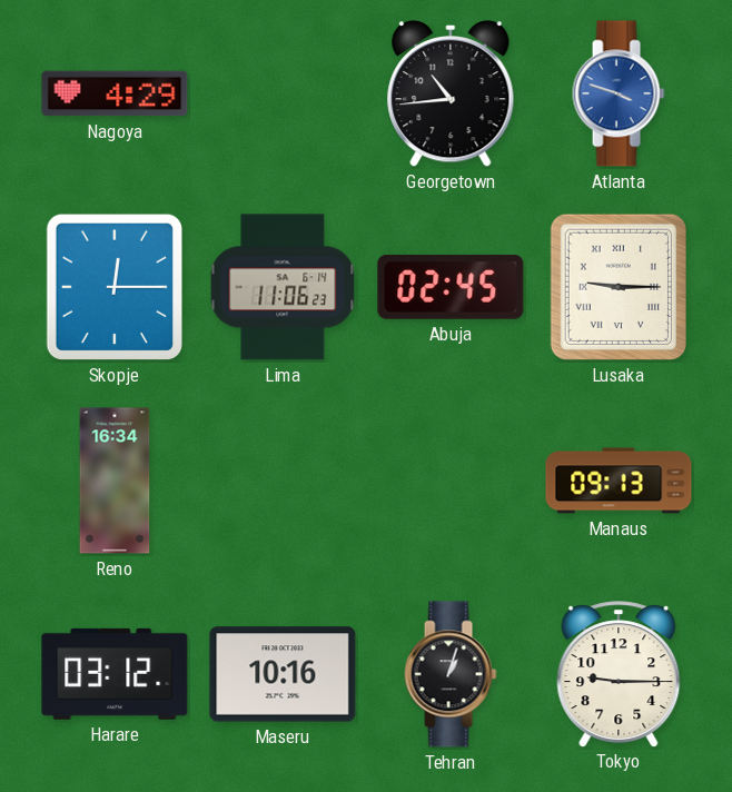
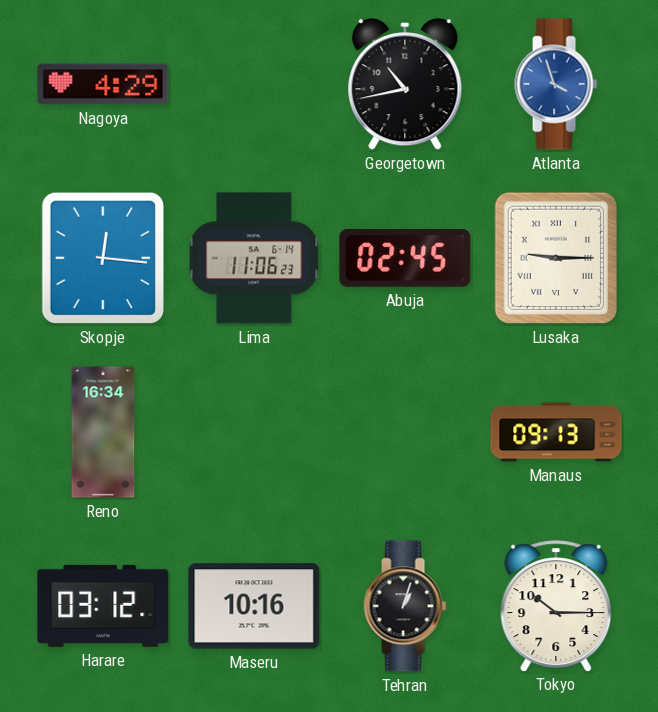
Georgetown: 10:44 -> 10:43
Atlanta: 3:48 -> 3:57
Skopje: 12:15 -> 12:16
Tokyo: 9:15 -> 10:15
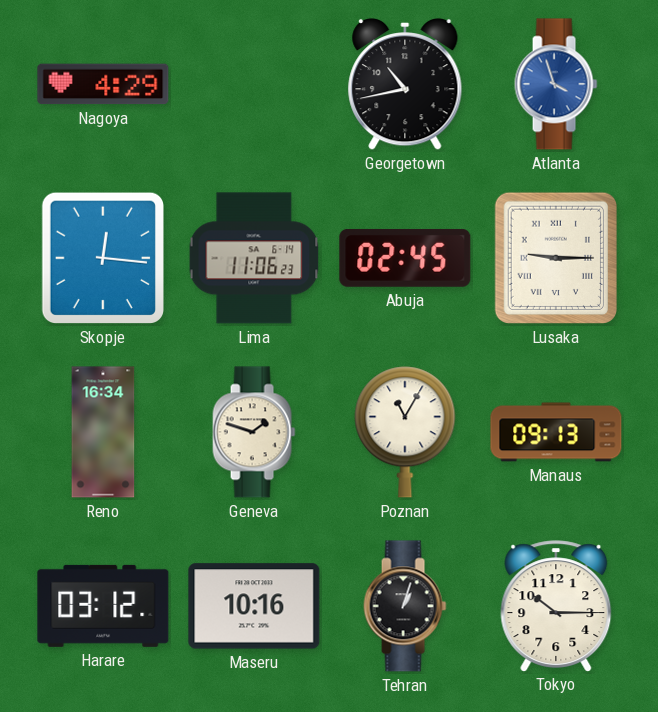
Geneva: none -> 1:48
Poznan: none -> 11:05
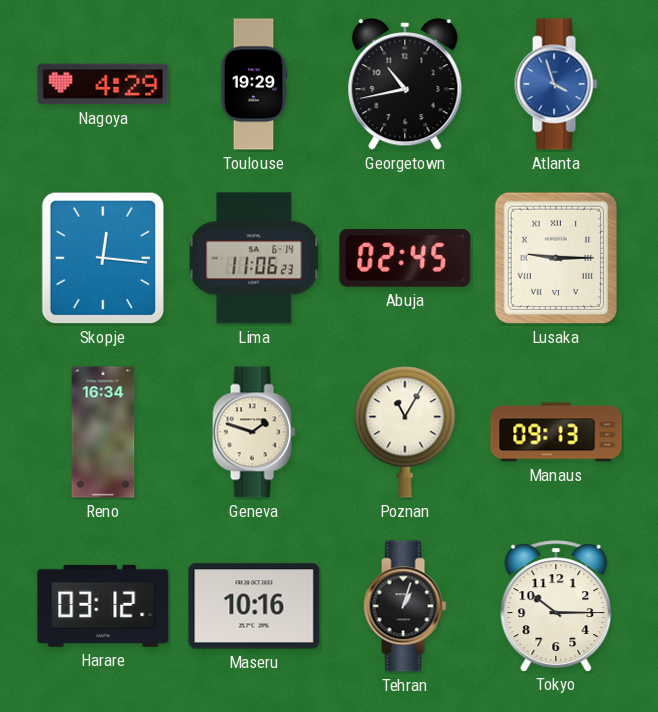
Toulouse: none -> 19:29
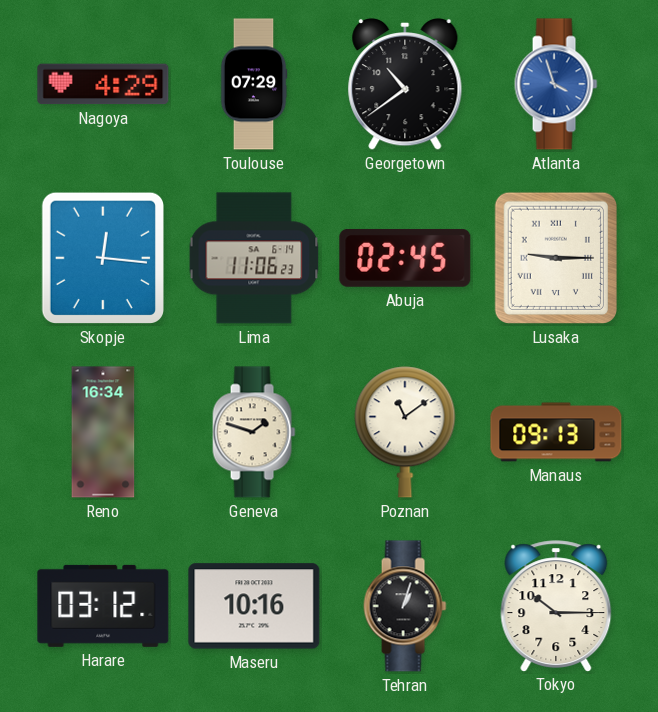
Toulouse: 19:29 -> 07:29
Georgetown: 10:43 -> 10:39
Poznan: 11:05 -> 11:09
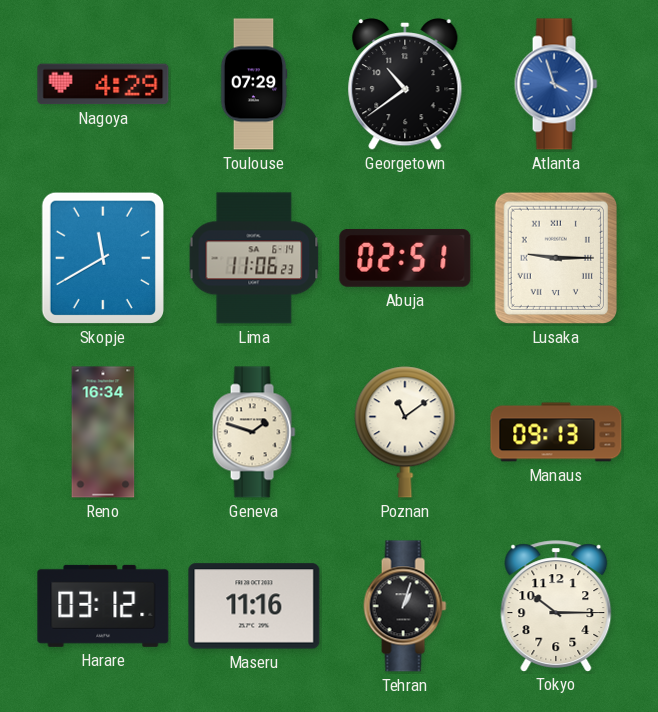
Skopje: 12:16 -> 11:40
Abuja: 02:45 -> 02:51
Maseru: 10:16 -> 11:16
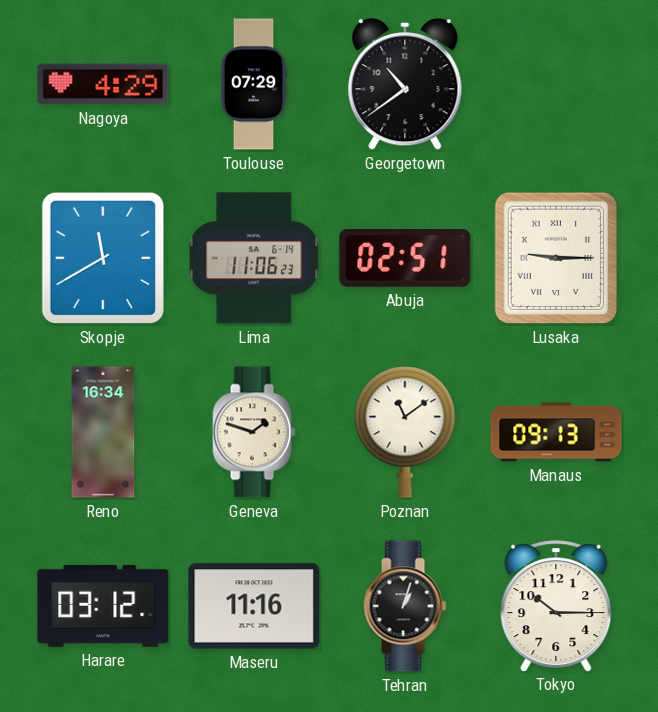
Atlanta: 3:57 -> none
